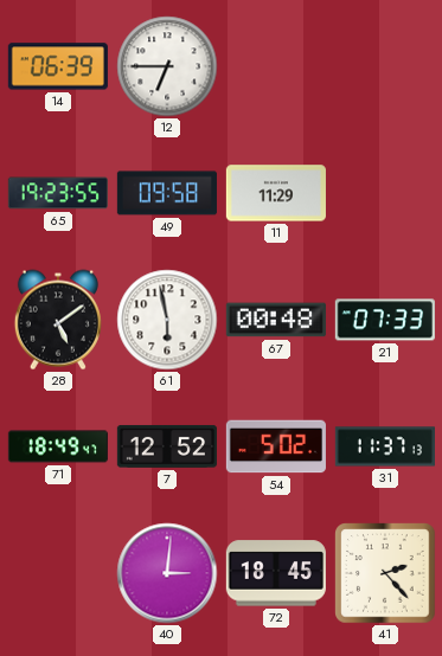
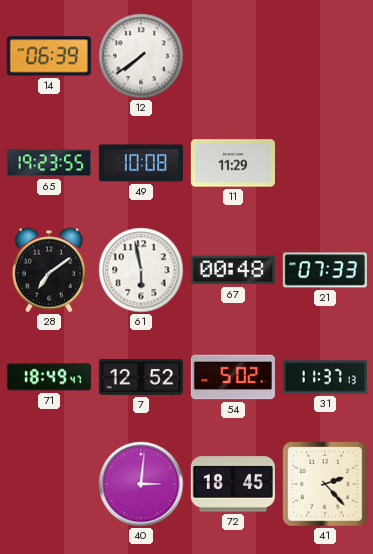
12: 6:45 -> 7:39
49: 09:58 -> 10:08
28: 5:09 -> 7:09
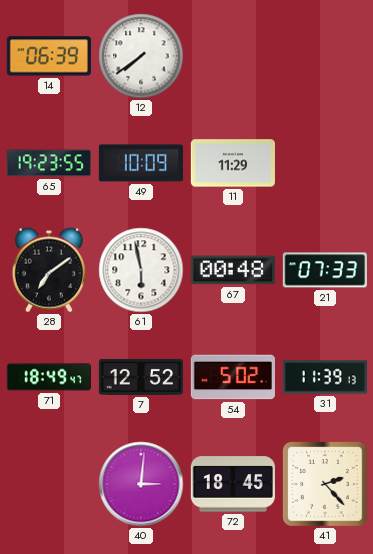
49: 10:08 -> 10:09
31: 11:37 -> 11:39
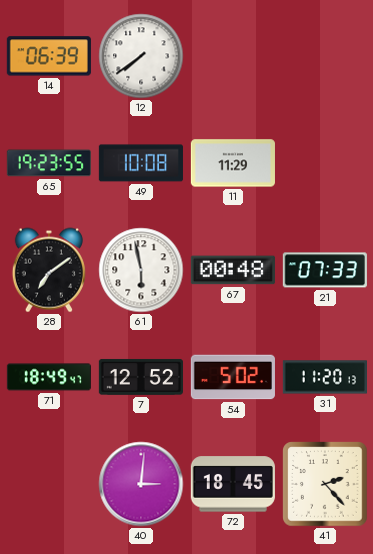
49: 10:09 -> 10:08
31: 11:39 -> 11:20
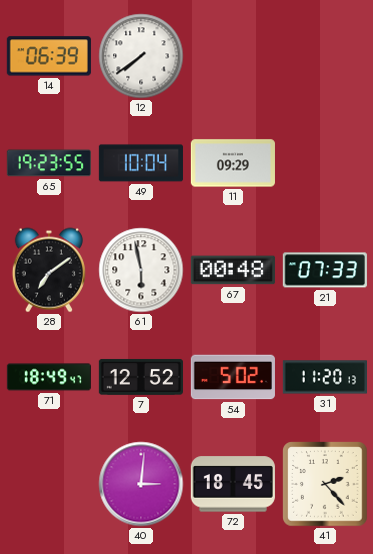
49: 10:08 -> 10:04
11: 11:29 -> 09:29
